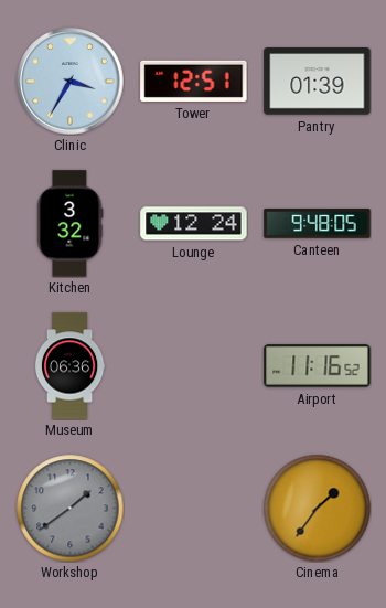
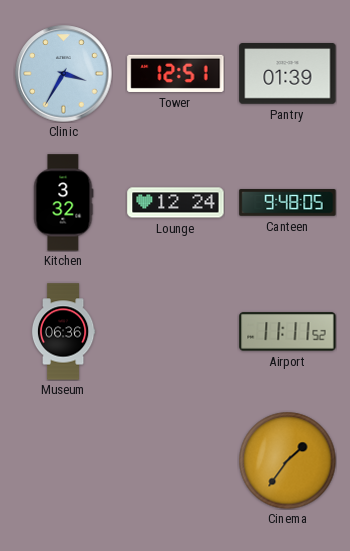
Airport: 11:16 -> 11:11
Workshop: 1:39 -> none
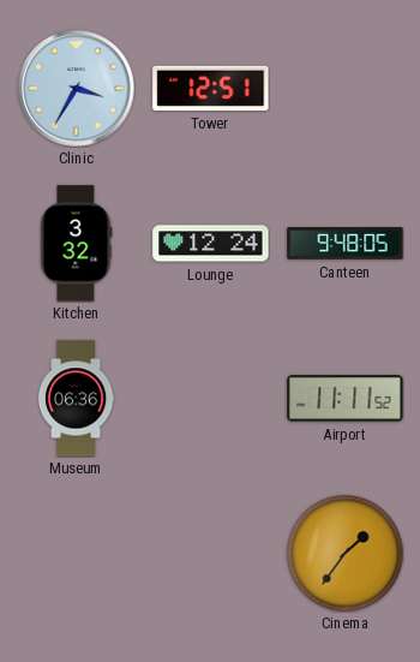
Pantry: 01:39 -> none
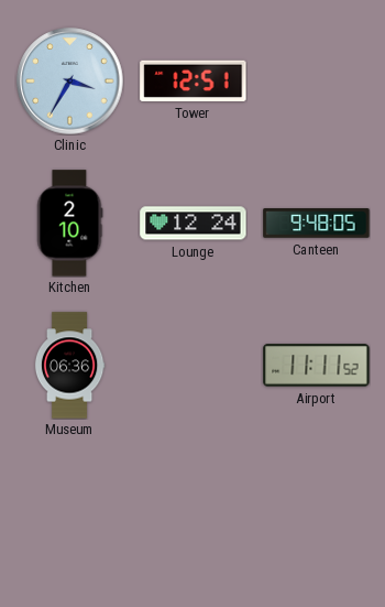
Kitchen: 3:32 -> 2:10
Cinema: 1:36 -> none
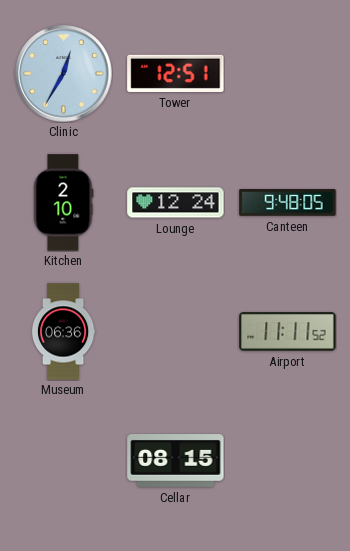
Clinic: 3:35 -> 12:35
Cellar: none -> 08:15
